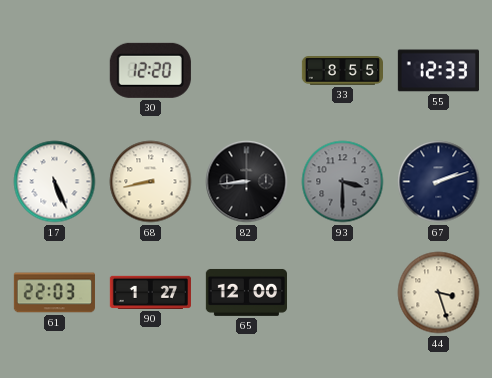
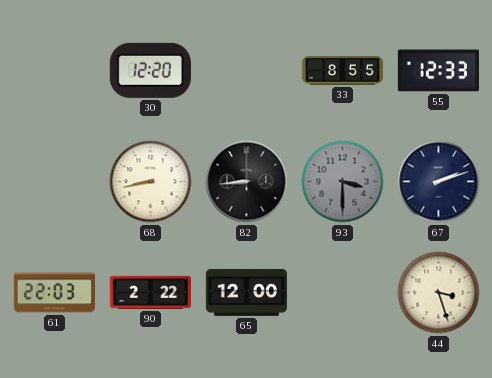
17: 5:26 -> none
90: 1:27 -> 2:22
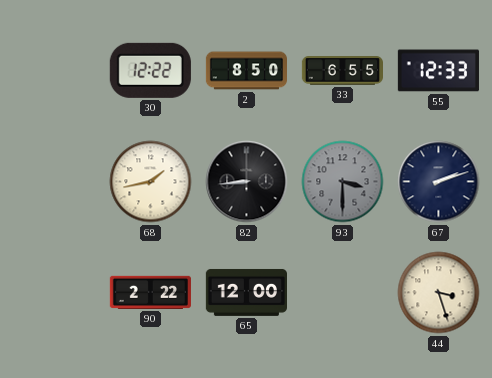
30: 12:20 -> 12:22
2: none -> 8:50
33: 8:55 -> 6:55
68: 8:43 -> 1:43
61: 22:03 -> none
